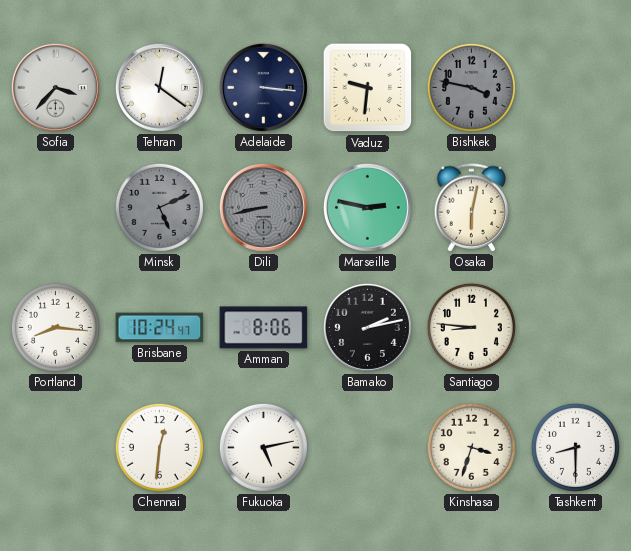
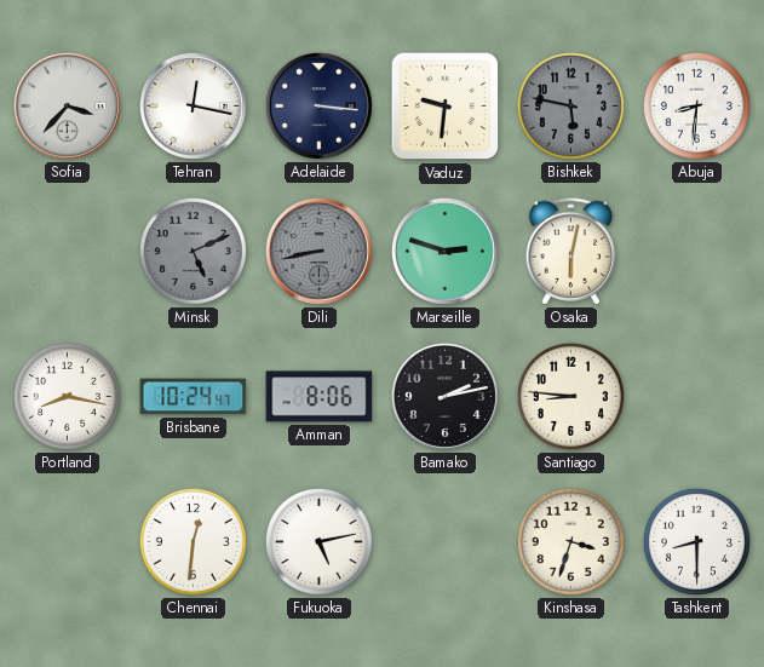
Tehran: 12:21 -> 12:17
Bishkek: 3:47 -> 5:47
Abuja: none -> 8:31
Marseille: 2:47 -> 2:48
Portland: 8:16 -> 8:17
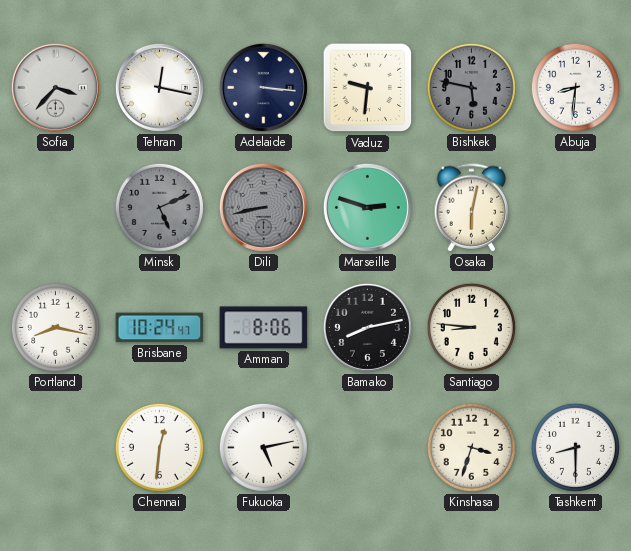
Bamako: 2:13 -> 8:13
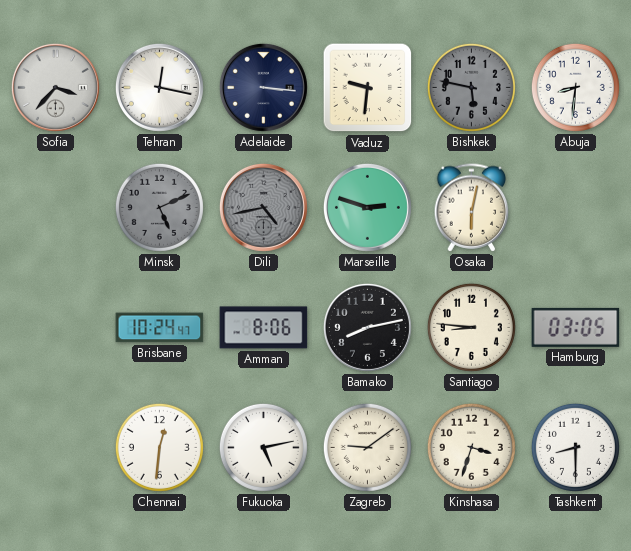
Dili: 8:43 -> 4:43
Portland: 8:17 -> none
Hamburg: none -> 03:05
Zagreb: none -> 9:09
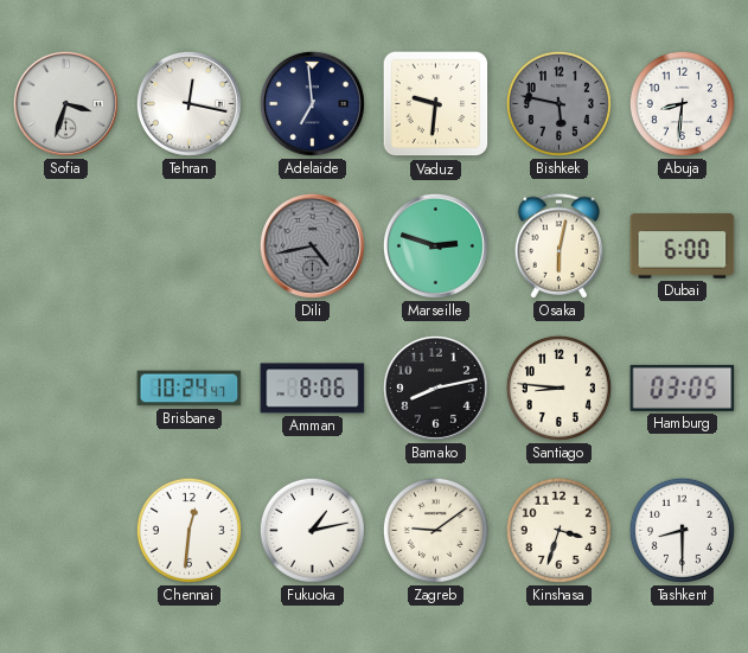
Sofia: 3:37 -> 3:33
Adelaide: 3:16 -> 6:59
Minsk: 5:11 -> none
Dubai: none -> 6:00
Fukuoka: 5:13 -> 1:13
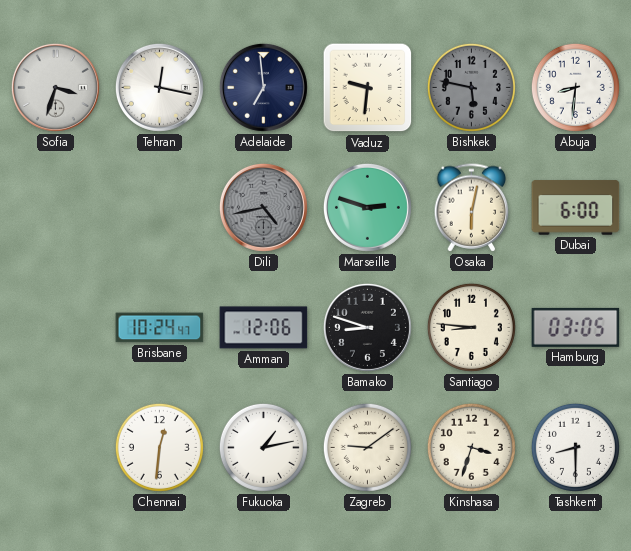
Amman: 8:06 -> 12:06
Bamako: 8:13 -> 8:48
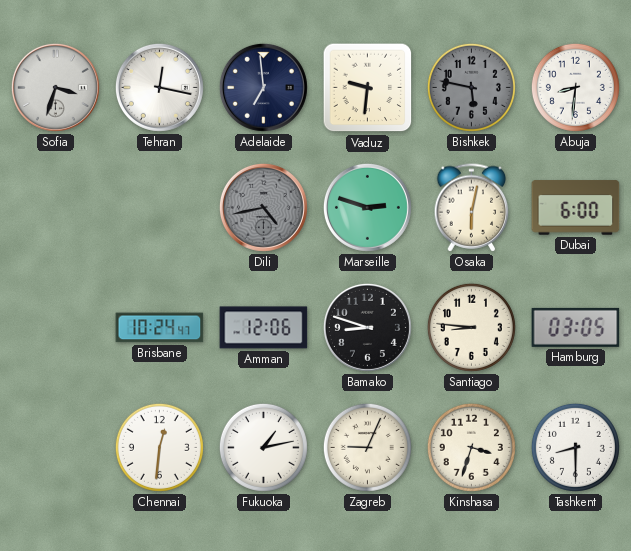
Zagreb: 9:09 -> 9:04
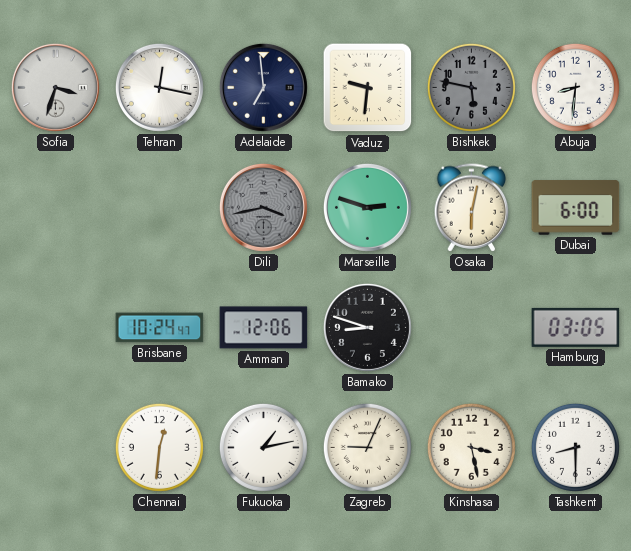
Dili: 4:43 -> 3:43
Santiago: 8:46 -> none
Kinshasa: 3:33 -> 3:28
